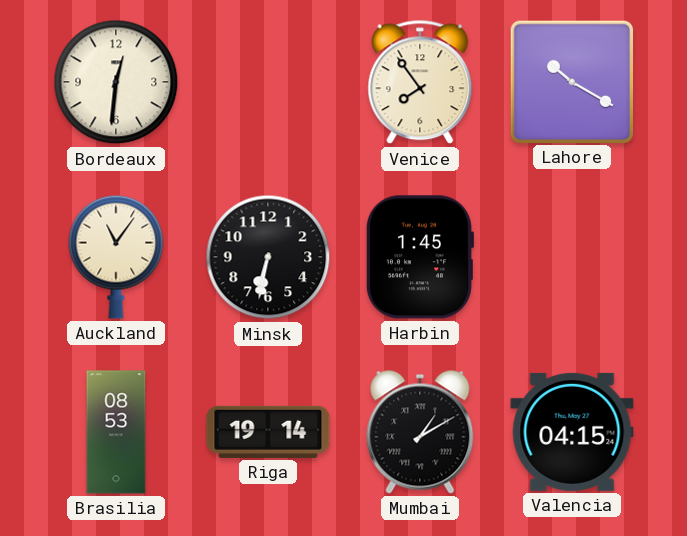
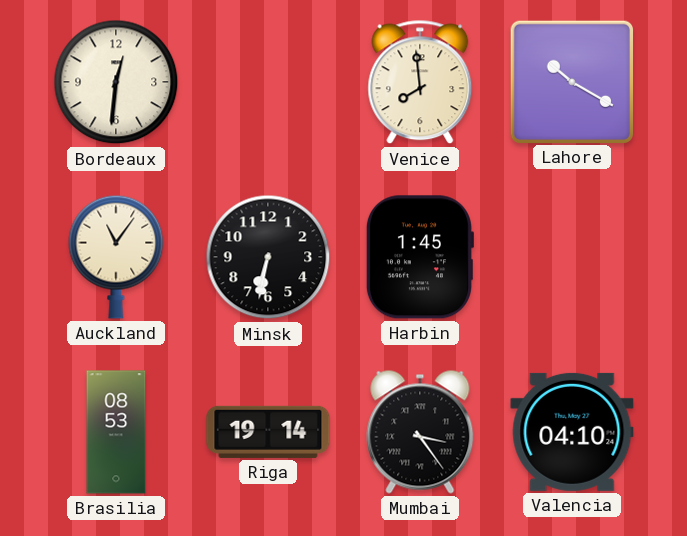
Venice: 7:54 -> 7:59
Mumbai: 1:10 -> 3:24
Valencia: 04:15 -> 04:10
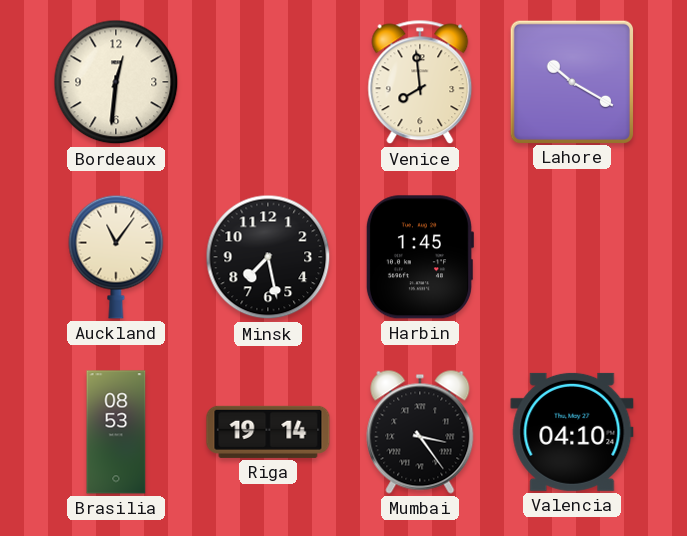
Minsk: 6:32 -> 7:28
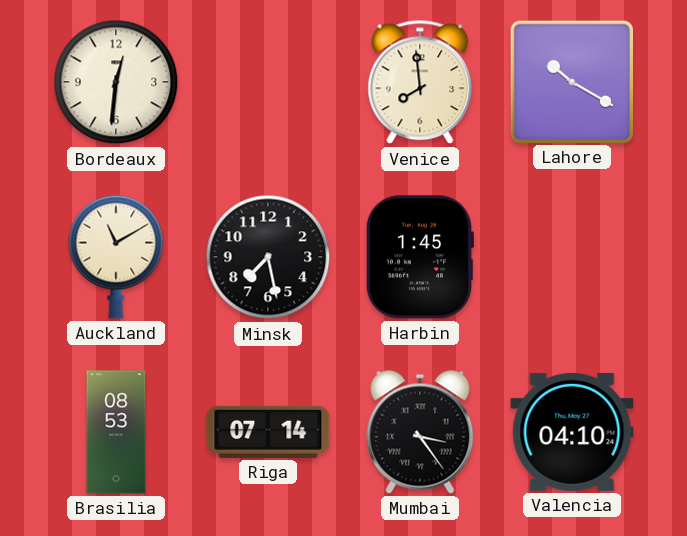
Auckland: 11:06 -> 11:10
Riga: 19:14 -> 07:14
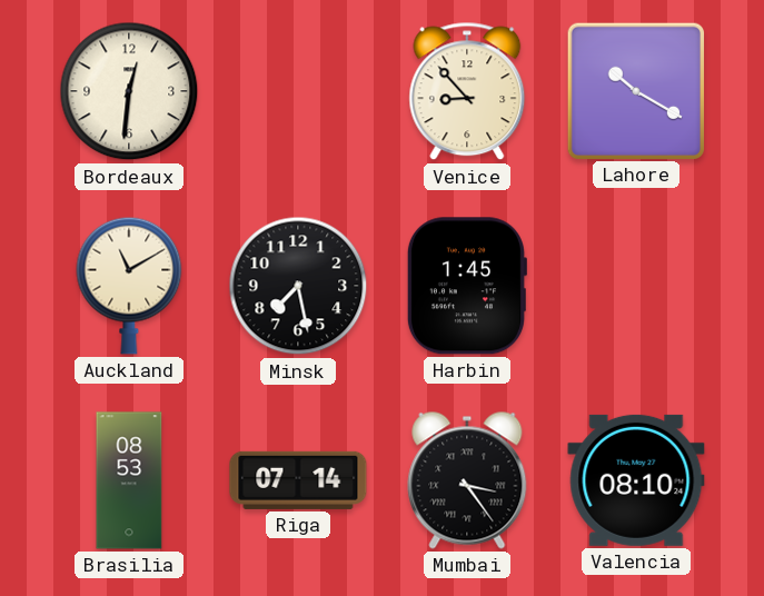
Venice: 7:59 -> 8:53
Valencia: 04:10 -> 08:10
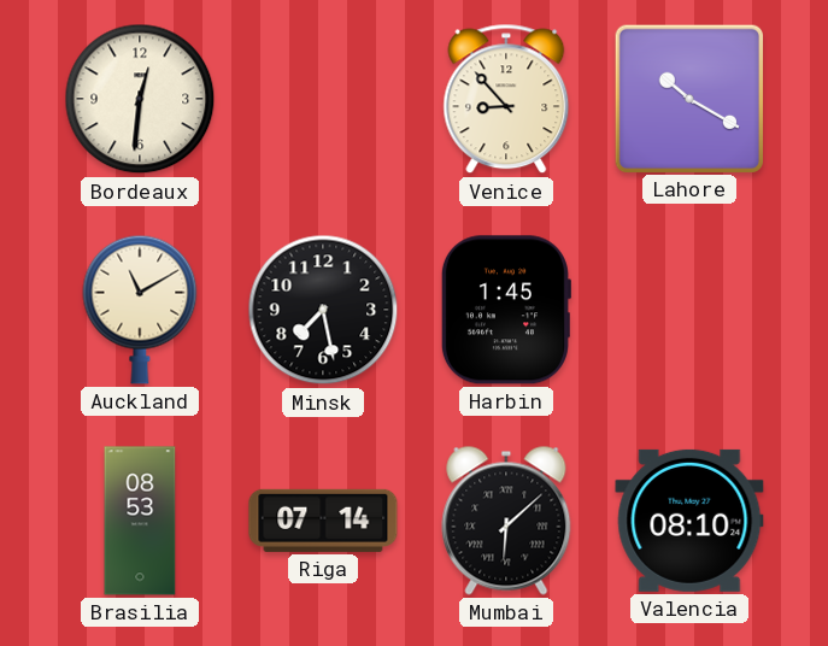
Mumbai: 3:24 -> 6:08
